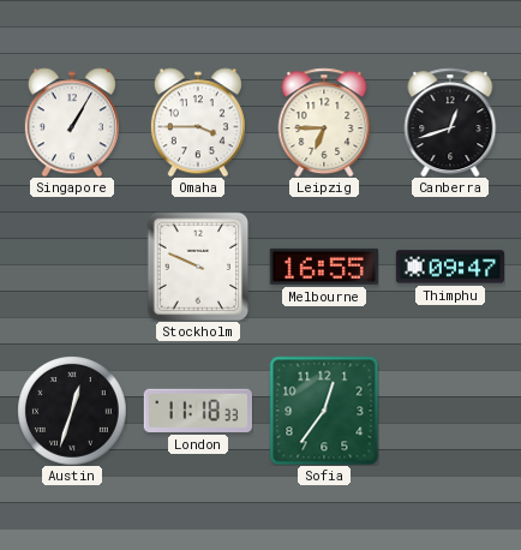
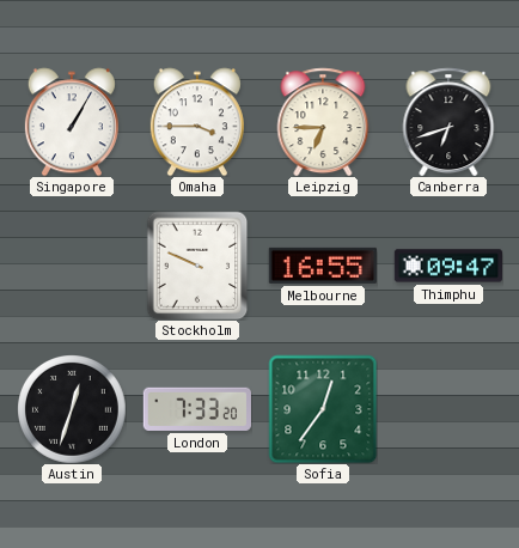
Canberra: 12:42 -> 6:42
London: 11:18 -> 7:33
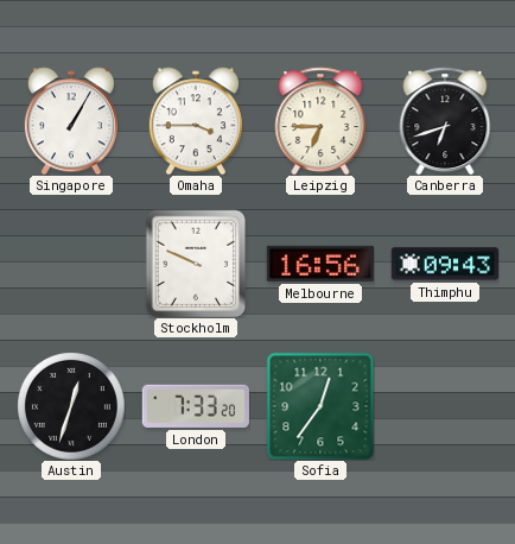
Melbourne: 16:55 -> 16:56
Thimphu: 09:47 -> 09:43
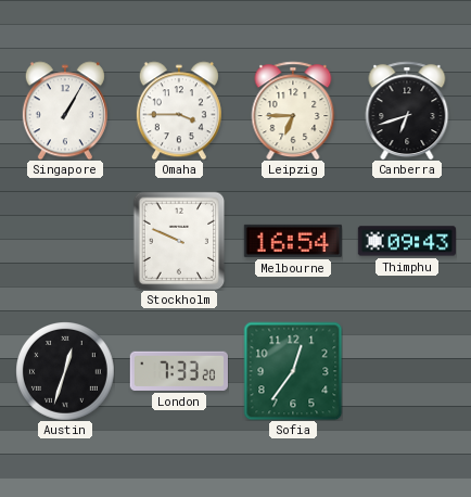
Melbourne: 16:56 -> 16:54
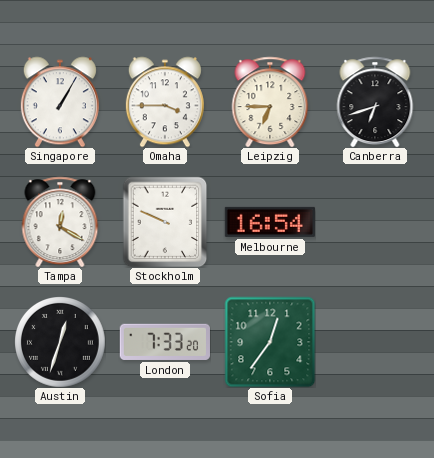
Tampa: none -> 12:20
Thimphu: 09:43 -> none
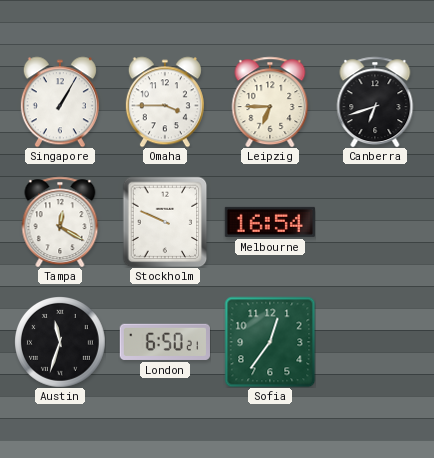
Austin: 12:33 -> 11:33
London: 7:33 -> 6:50
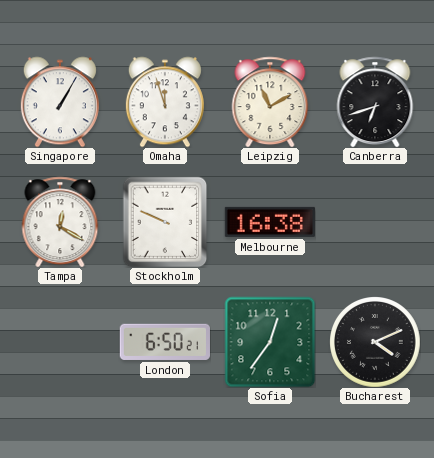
Omaha: 3:45 -> 11:57
Leipzig: 6:45 -> 11:10
Melbourne: 16:54 -> 16:38
Austin: 11:33 -> none
Bucharest: none -> 4:11
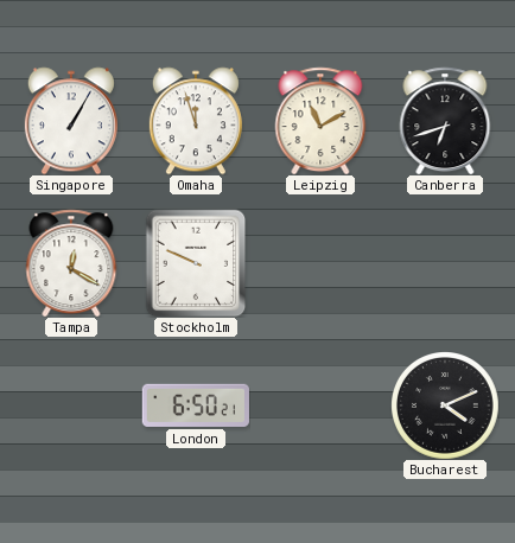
Melbourne: 16:38 -> none
Sofia: 12:36 -> none
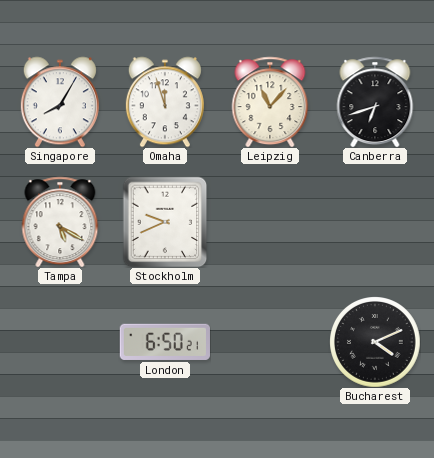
Singapore: 1:05 -> 8:05
Leipzig: 11:10 -> 11:07
Tampa: 12:20 -> 5:20
Stockholm: 9:49 -> 9:41
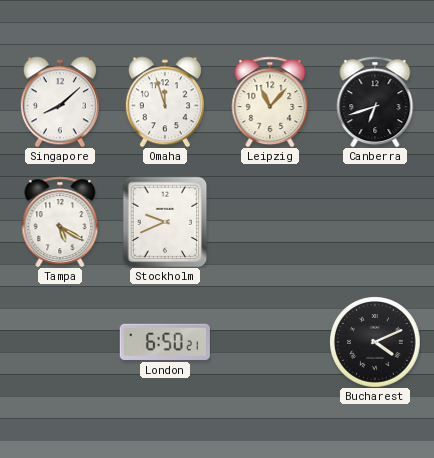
Singapore: 8:05 -> 8:08
